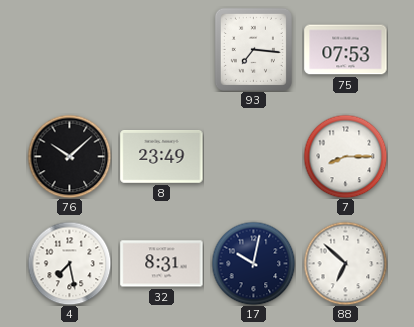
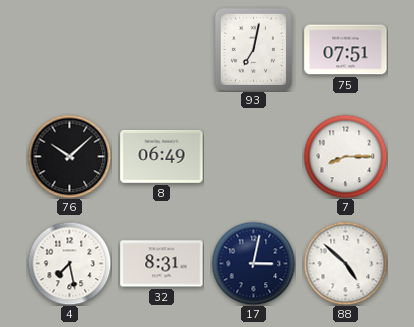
93: 7:16 -> 7:02
75: 07:53 -> 07:51
8: 23:49 -> 06:49
17: 10:02 -> 3:02
88: 6:52 -> 4:52
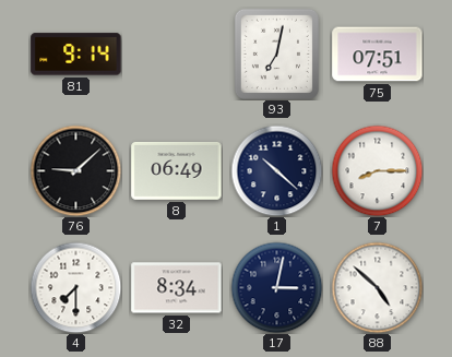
81: none -> 9:14
76: 10:08 -> 9:08
1: none -> 10:22
4: 7:28 -> 7:30
32: 8:31 -> 8:34
